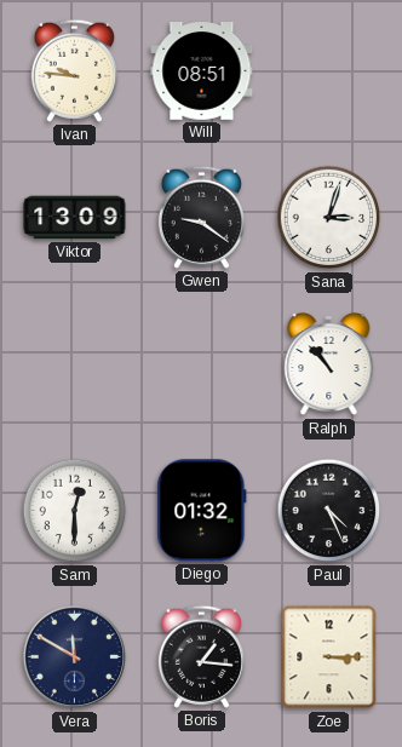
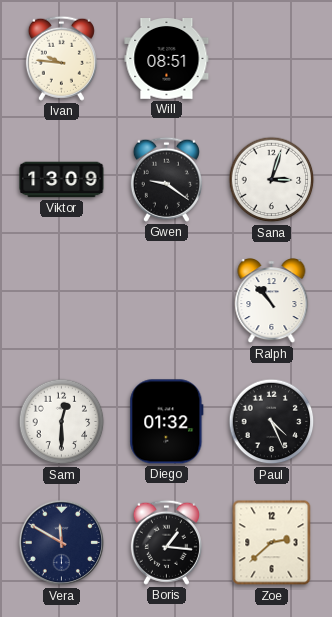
Zoe: 3:15 -> 2:38
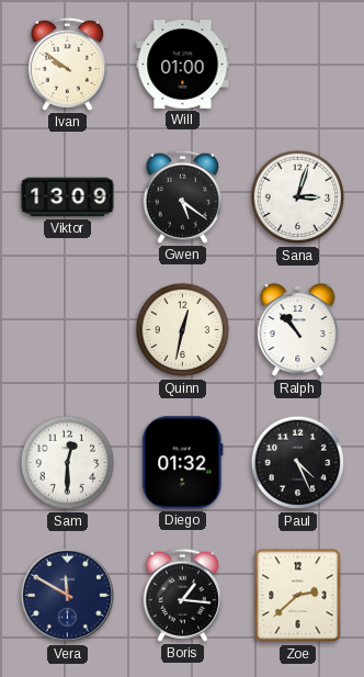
Ivan: 9:46 -> 9:51
Will: 08:51 -> 01:00
Gwen: 9:21 -> 5:21
Quinn: none -> 12:32
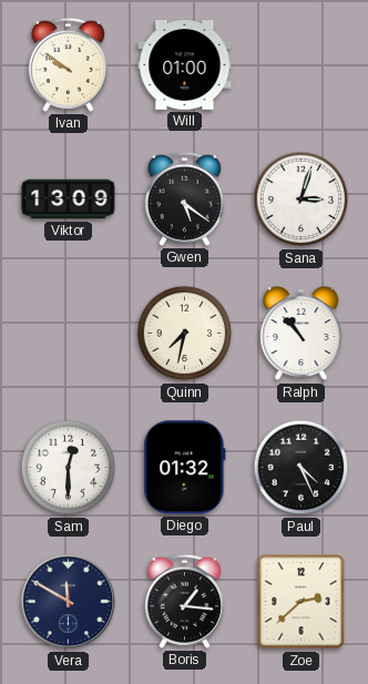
Quinn: 12:32 -> 7:32
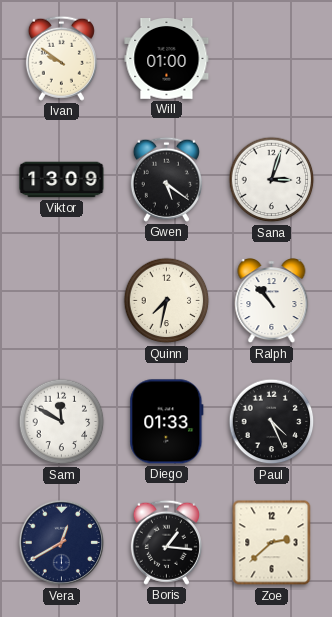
Sam: 12:30 -> 11:50
Diego: 01:32 -> 01:33
Vera: 11:50 -> 12:40
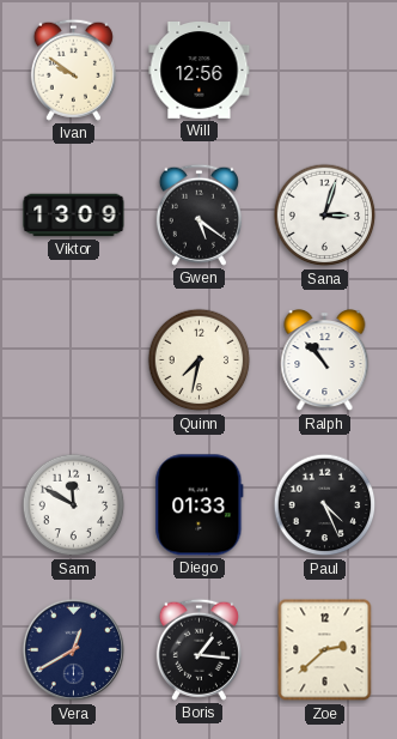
Will: 01:00 -> 12:56
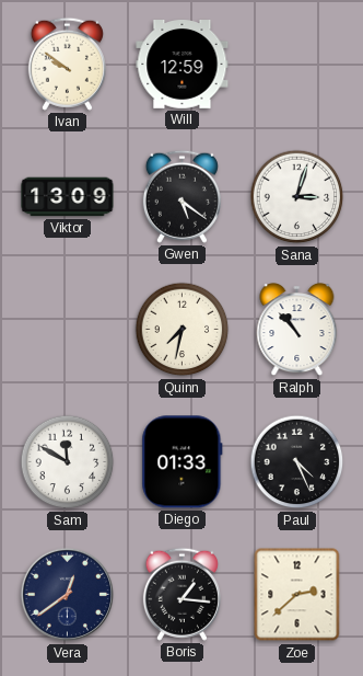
Will: 12:56 -> 12:59
Vera: 12:40 -> 12:39
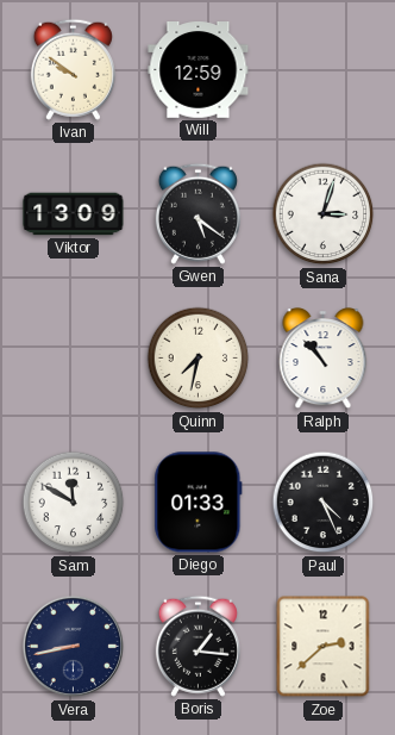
Vera: 12:39 -> 8:43
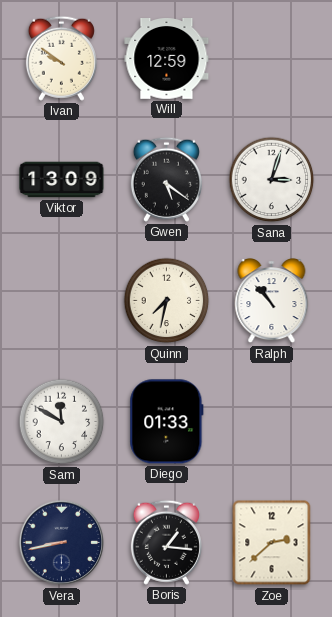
Paul: 4:26 -> none
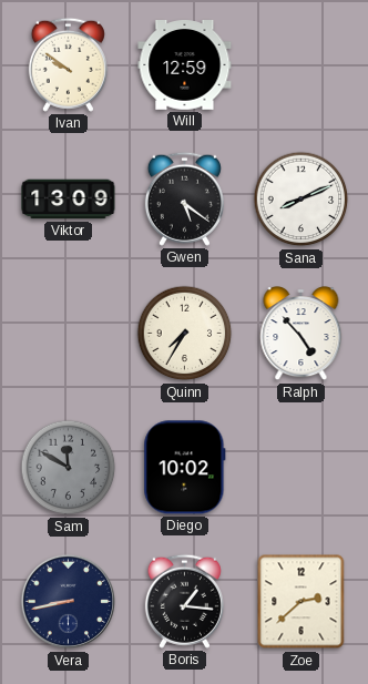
Sana: 3:03 -> 8:11
Quinn: 7:32 -> 7:35
Ralph: 10:53 -> 4:53
Sam dial: white -> grey
Diego: 01:33 -> 10:02
